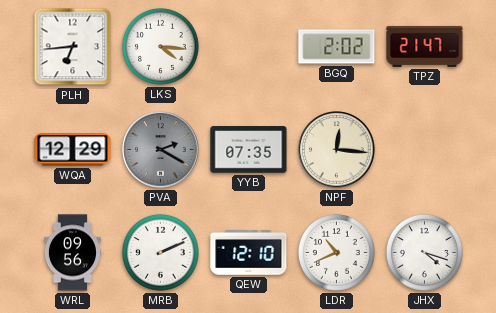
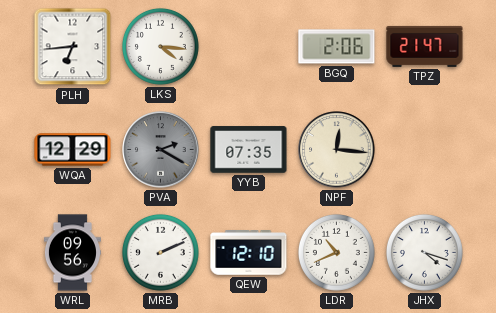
BGQ: 2:02 -> 2:06
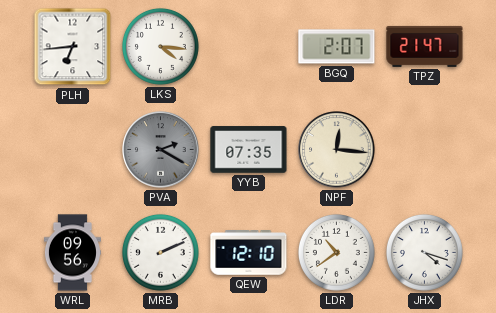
BGQ: 2:06 -> 2:07
WQA: 12:29 -> none
LDR: 10:41 -> 10:39
